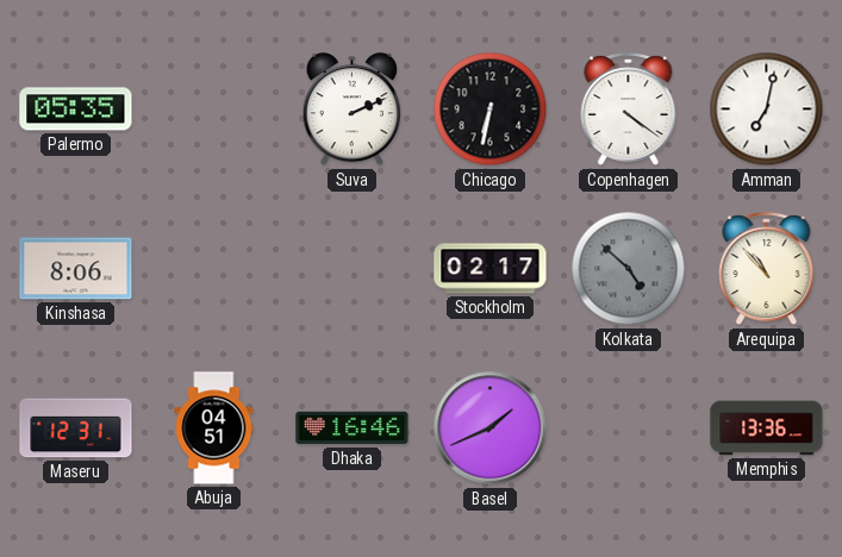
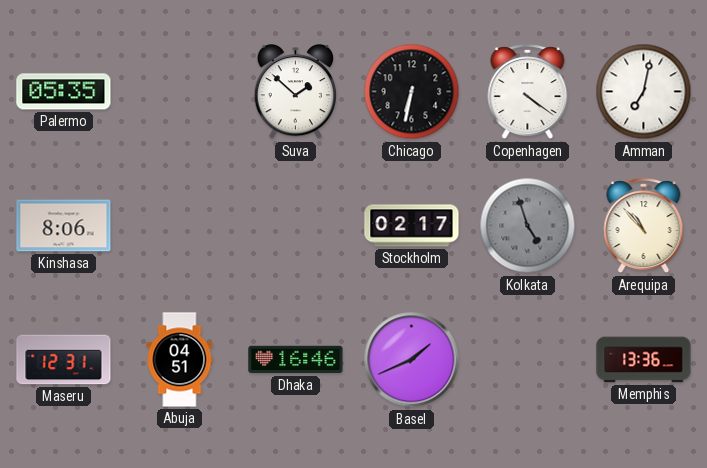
Suva: 2:11 -> 1:52
Kolkata: 4:52 -> 4:57
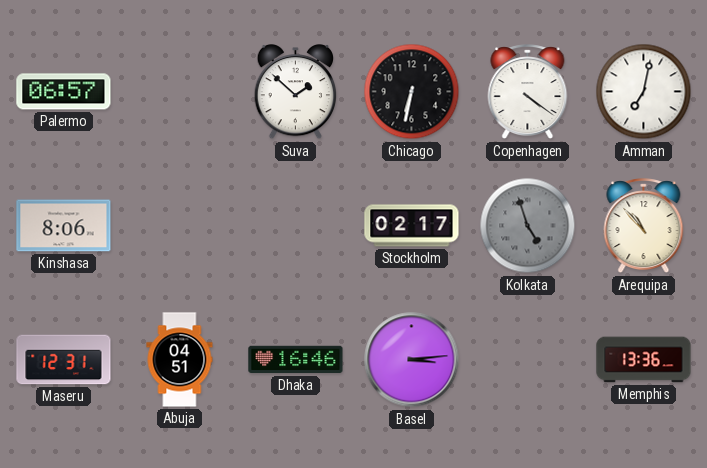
Palermo: 05:35 -> 06:57
Basel: 1:41 -> 3:14
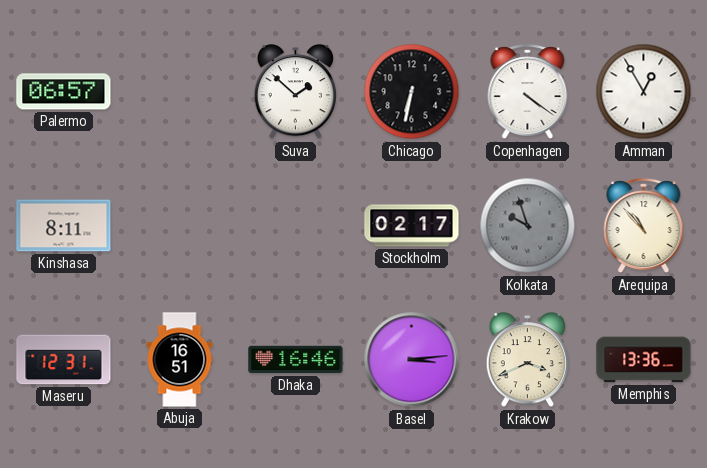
Amman: 7:02 -> 12:55
Kinshasa: 8:06 -> 8:11
Kolkata: 4:57 -> 9:57
Abuja: 04:51 -> 16:51
Krakow: none -> 3:41
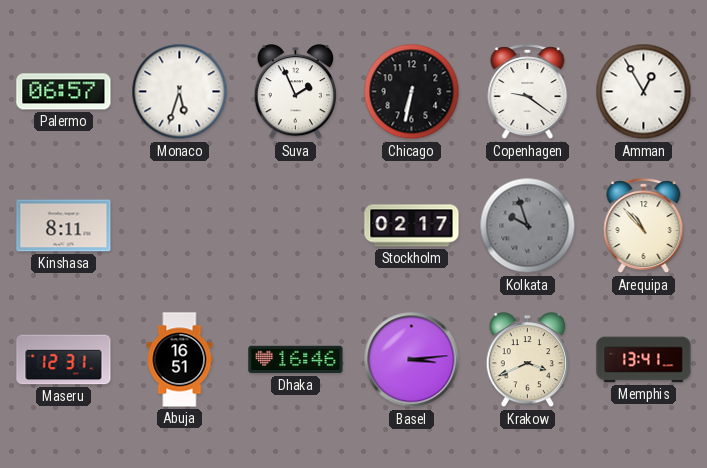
Monaco: none -> 5:33
Suva: 1:52 -> 1:56
Copenhagen: 4:21 -> 9:21
Memphis: 13:36 -> 13:41
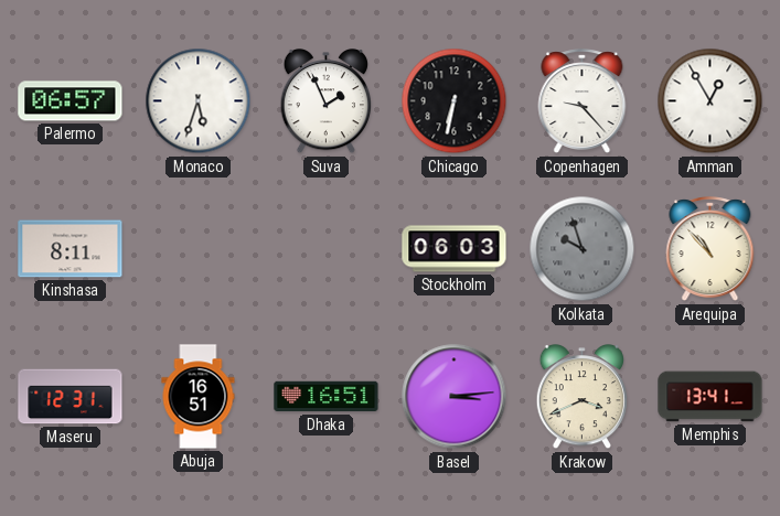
Copenhagen: 9:21 -> 9:23
Stockholm: 02:17 -> 06:03
Dhaka: 16:46 -> 16:51
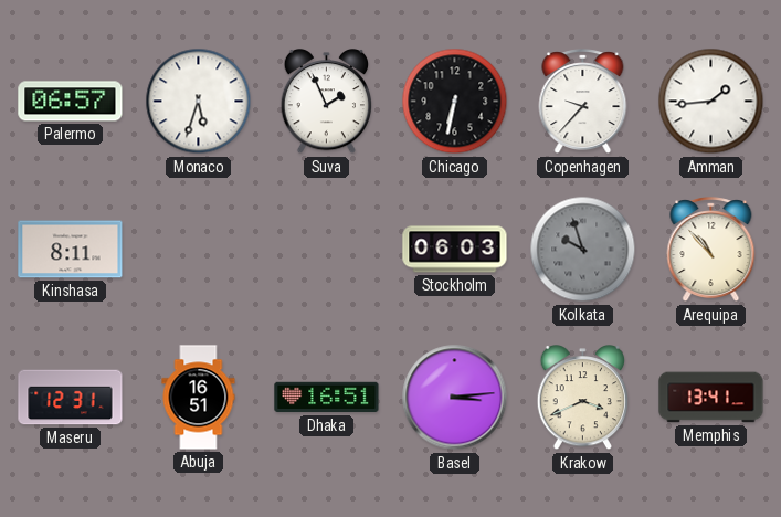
Copenhagen: 9:23 -> 9:37
Amman: 12:55 -> 1:44
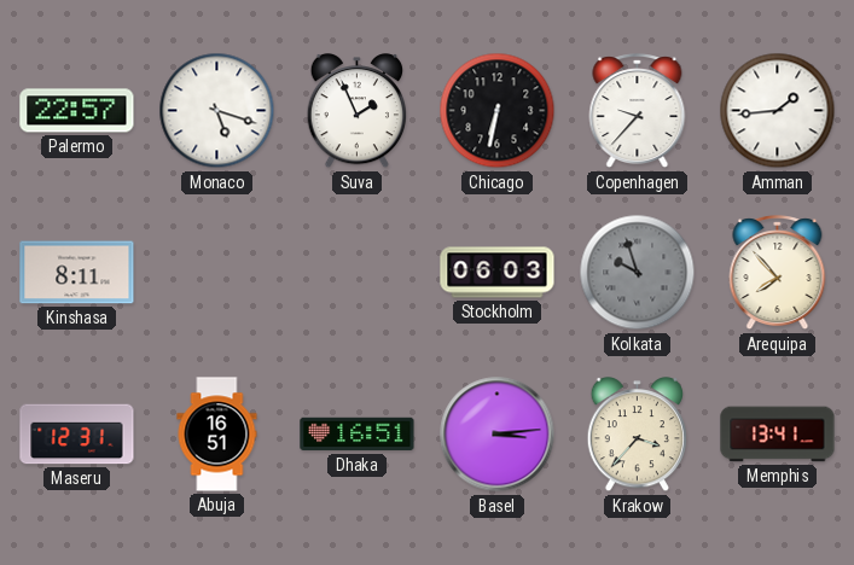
Palermo: 06:57 -> 22:57
Monaco: 5:33 -> 5:18
Arequipa: 10:53 -> 7:53
Krakow: 3:41 -> 3:37
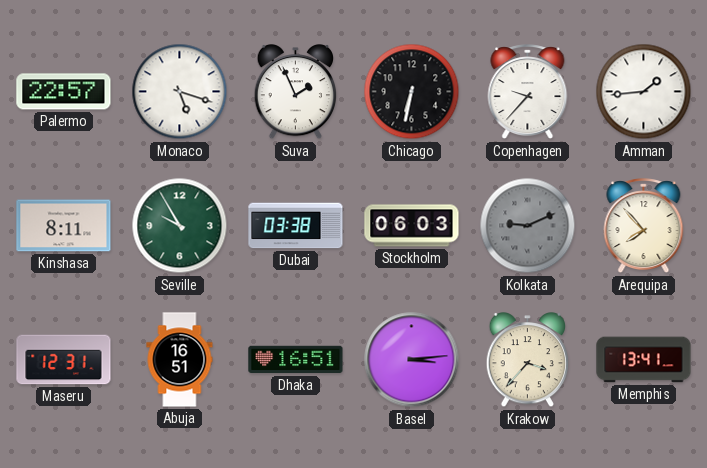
Seville: none -> 9:55
Dubai: none -> 03:38
Kolkata: 9:57 -> 9:11
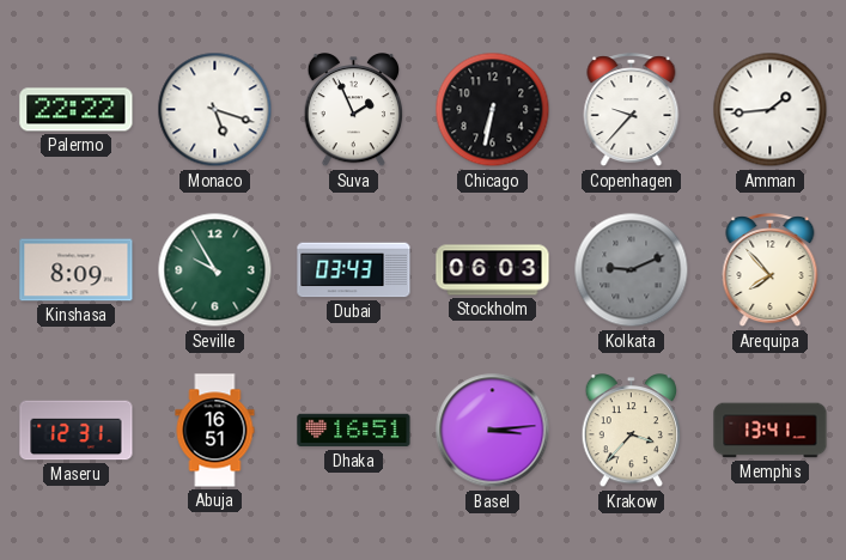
Palermo: 22:57 -> 22:22
Kinshasa: 8:11 -> 8:09
Dubai: 03:38 -> 03:43
